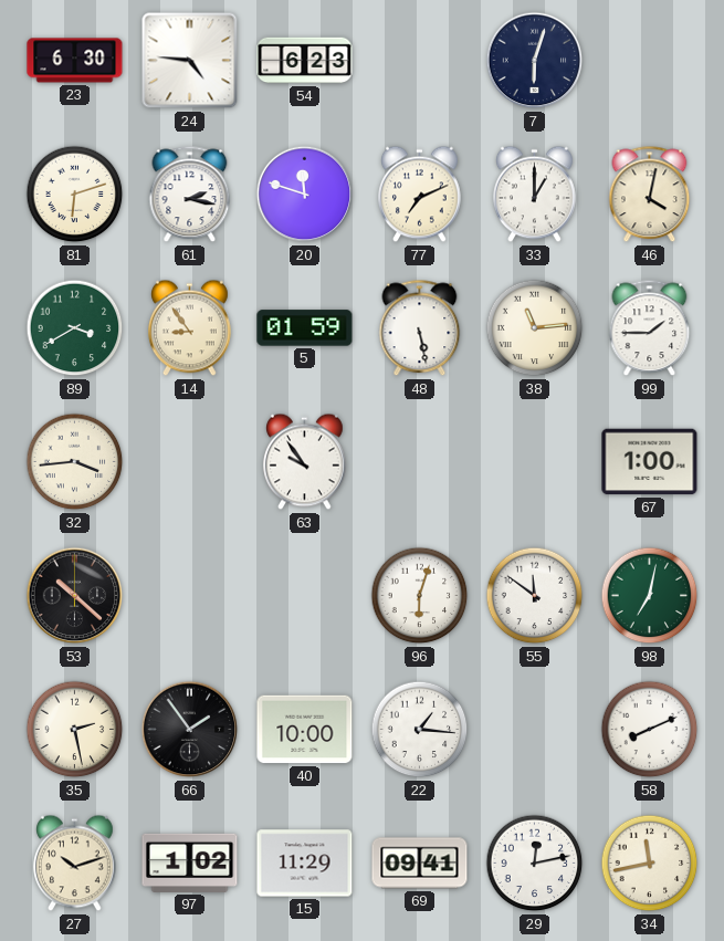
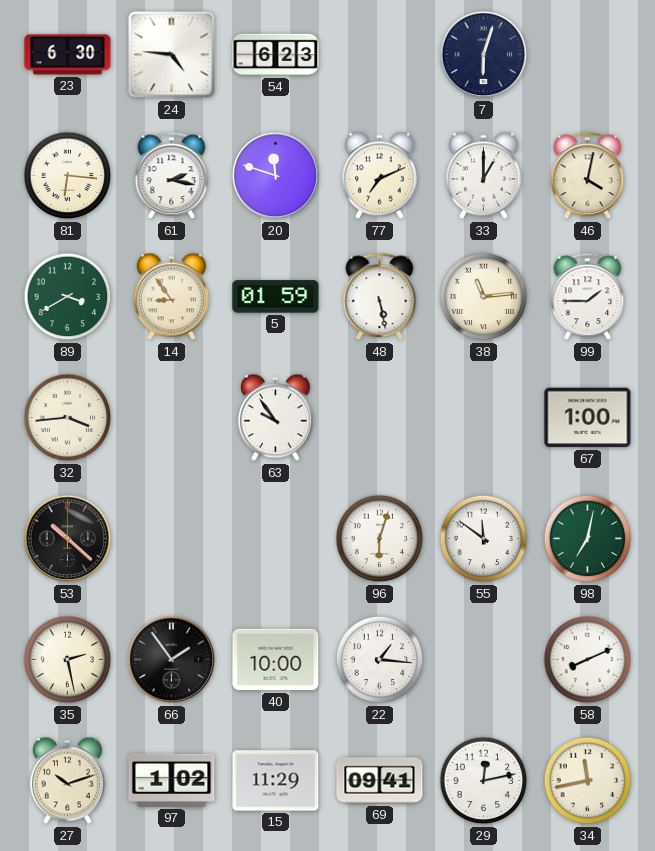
81: 6:12 -> 6:16
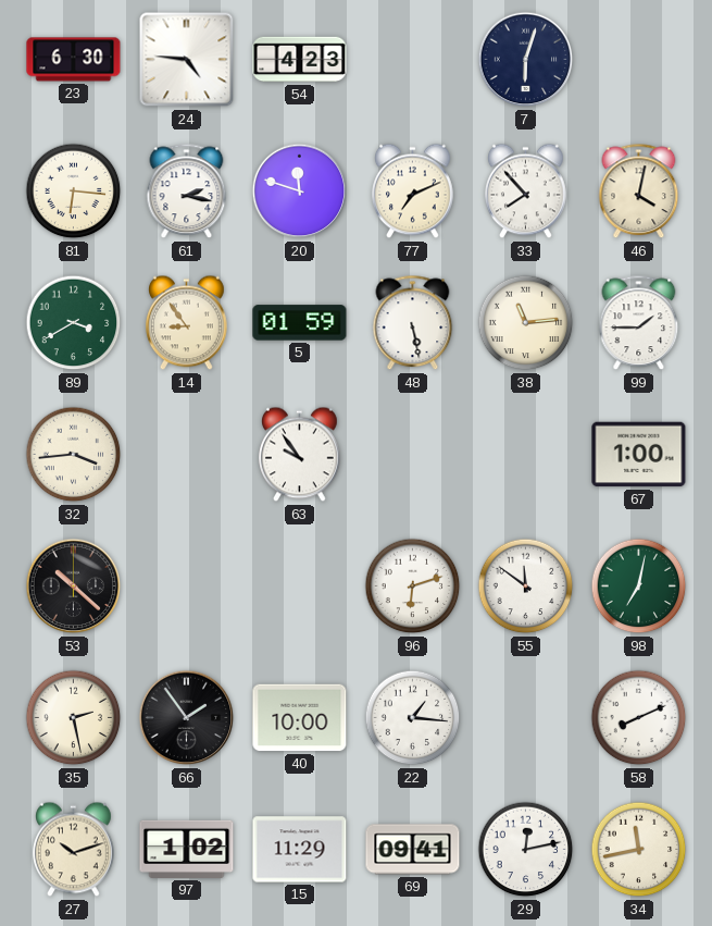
54: 6:23 -> 4:23
33: 1:00 -> 7:53
96: 6:03 -> 6:12
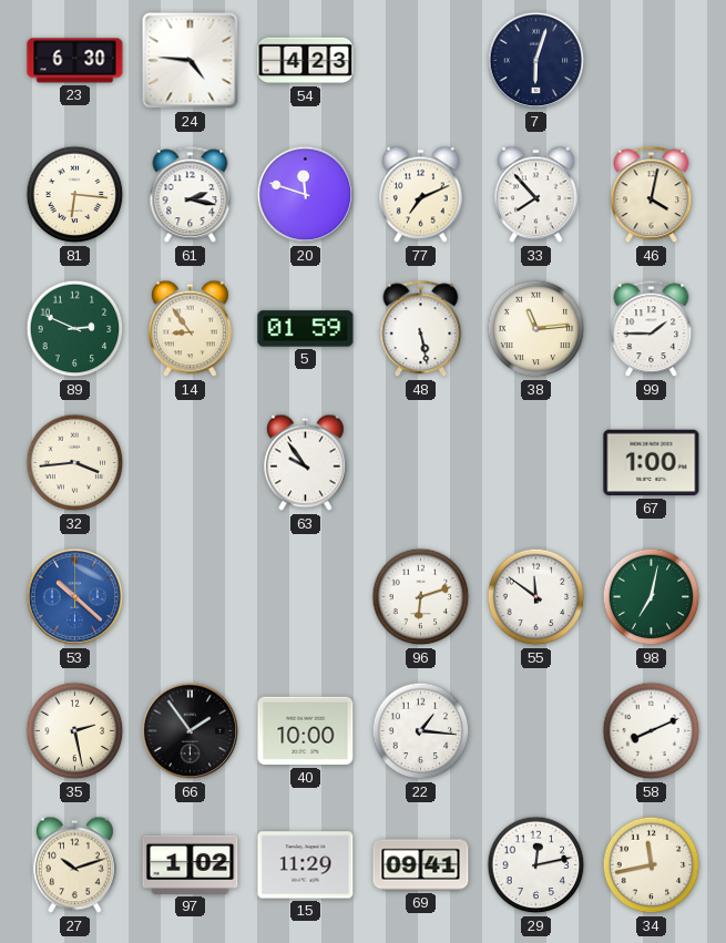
89: 3:40 -> 2:49
53 dial: black -> blue
